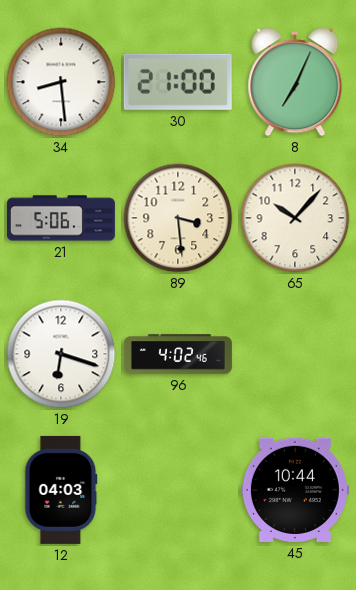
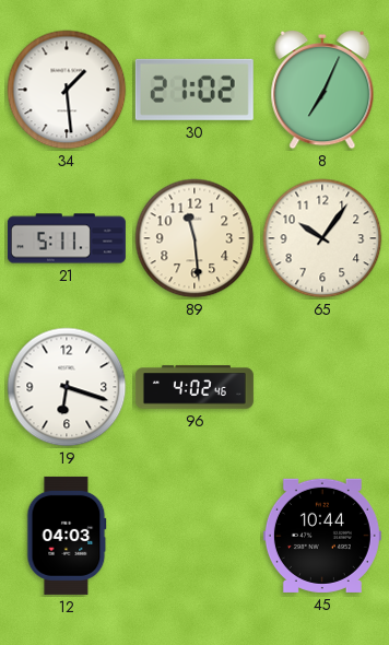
34: 8:29 -> 1:29
30: 21:00 -> 21:02
21: 5:06 -> 5:11
89: 3:29 -> 11:29
65: 10:07 -> 10:06
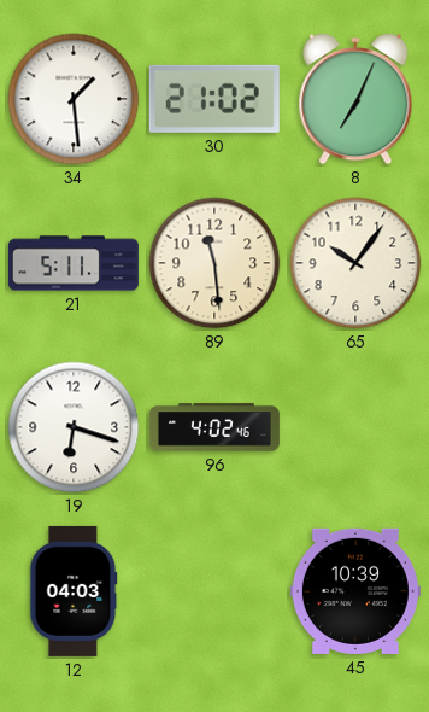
45: 10:44 -> 10:39
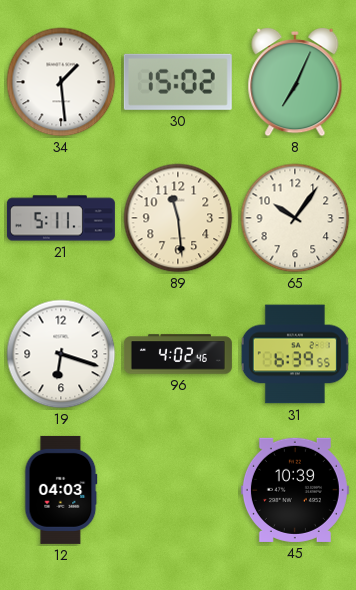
30: 21:02 -> 15:02
31: none -> 6:39
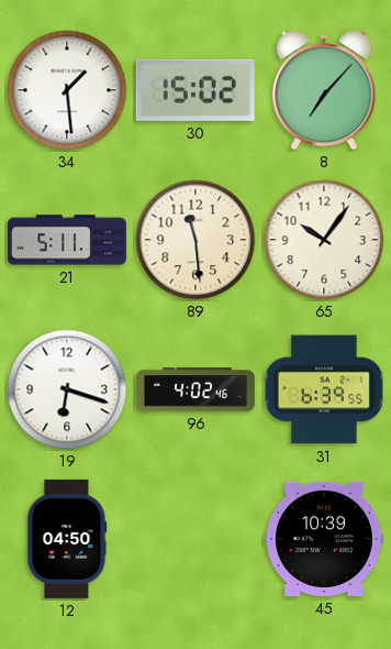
8: 7:04 -> 7:07
12: 04:03 -> 04:50
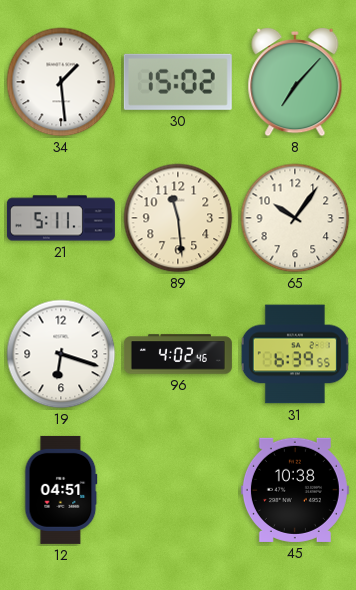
12: 04:50 -> 04:51
45: 10:39 -> 10:38
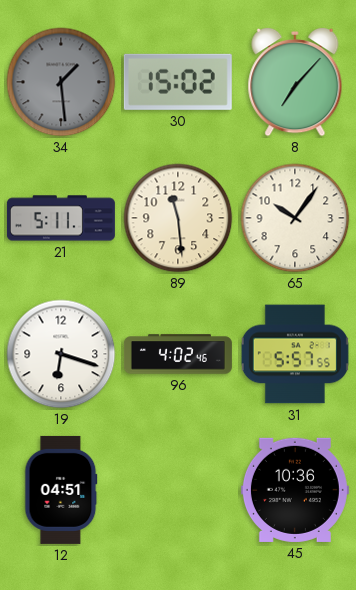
34 dial: white -> grey
31: 6:39 -> 5:57
45: 10:38 -> 10:36
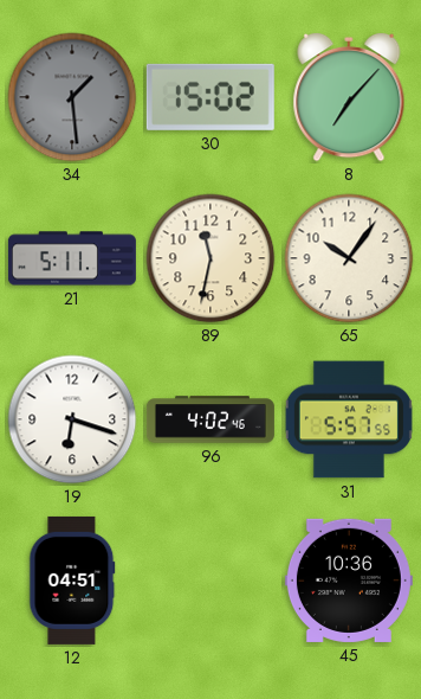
89: 11:29 -> 11:32
